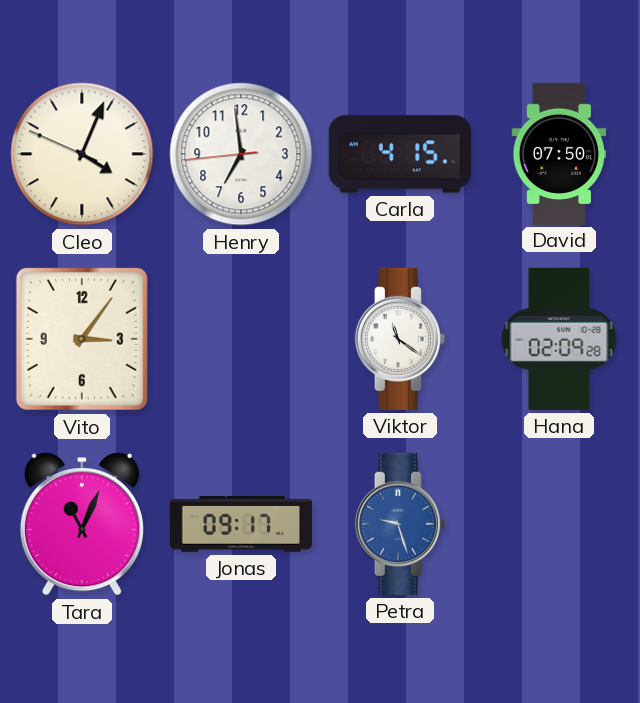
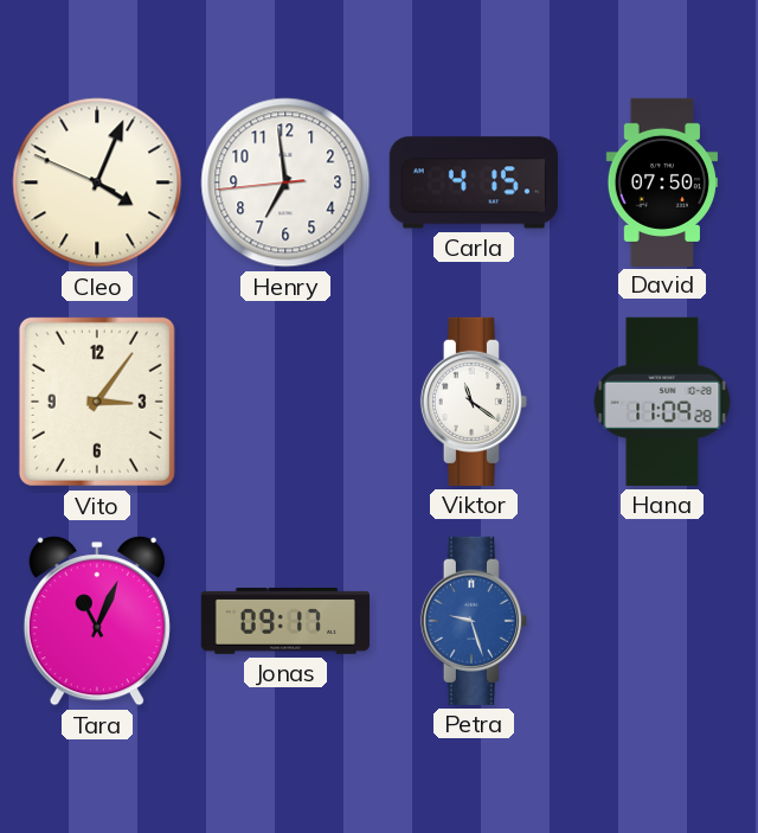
Hana: 02:09 -> 11:09
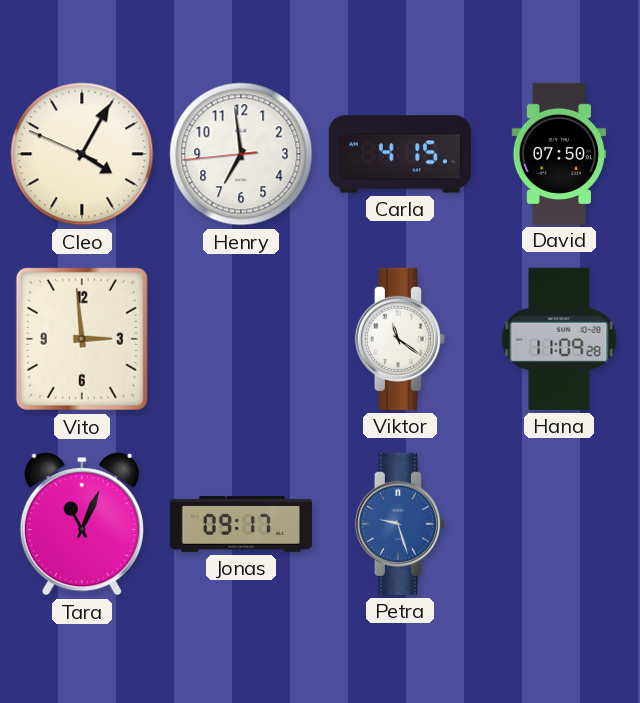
Cleo: 4:03 -> 4:04
Vito: 3:06 -> 2:59
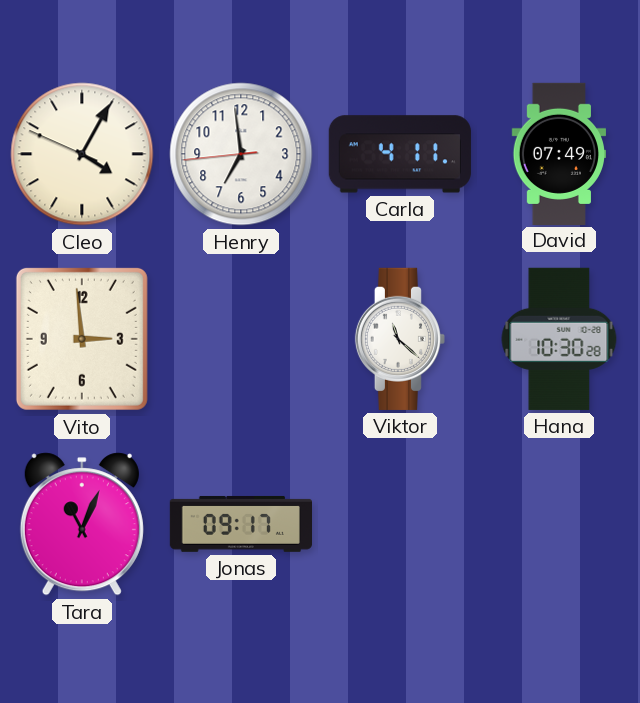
Carla: 4:15 -> 4:11
David: 07:50 -> 07:49
Viktor: 11:21 -> 11:22
Hana: 11:09 -> 10:30
Petra: 9:27 -> none
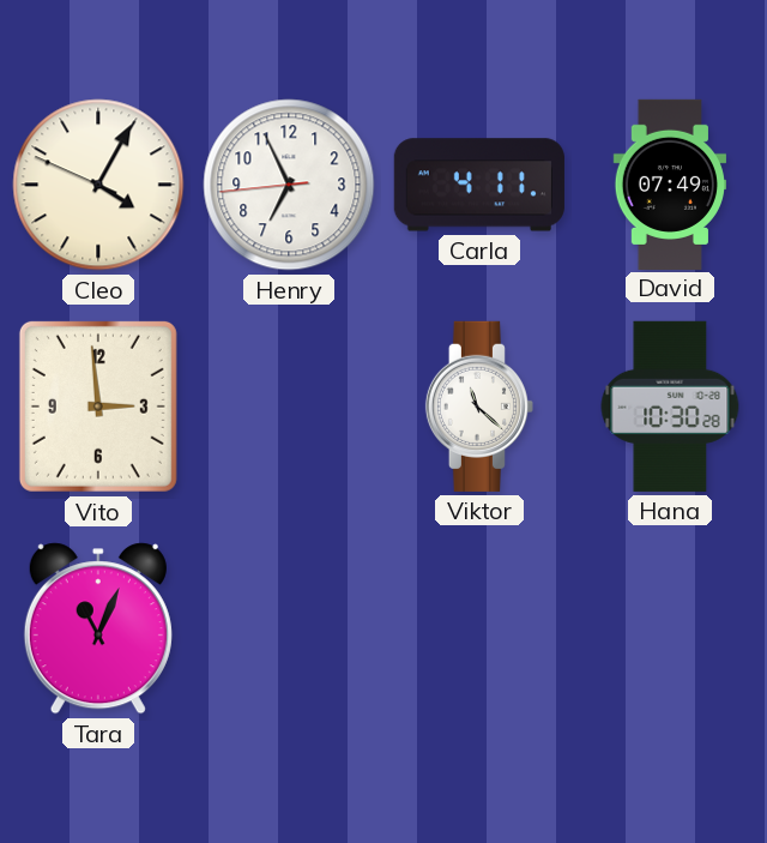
Henry: 6:58 -> 6:55
Jonas: 09:17 -> none
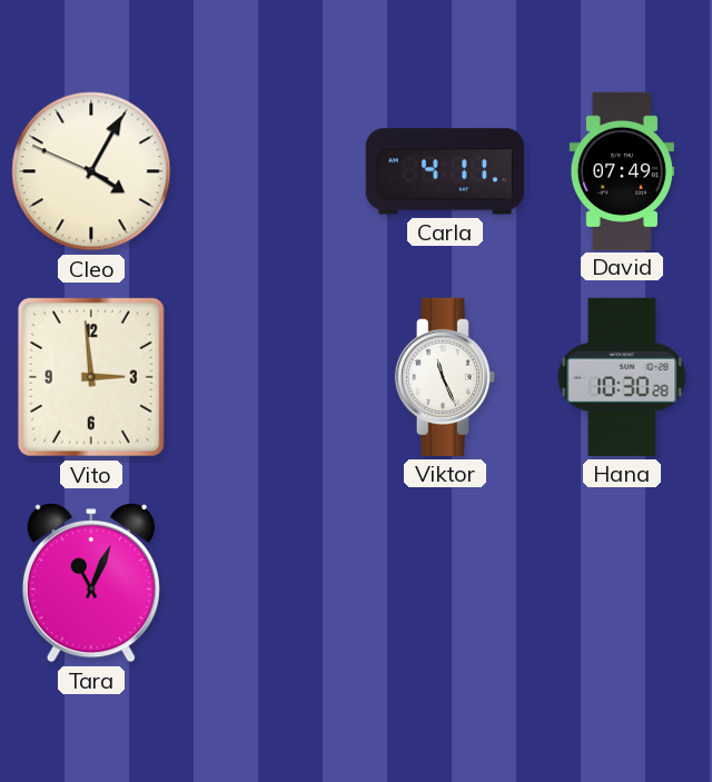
Henry: 6:55 -> none
Viktor: 11:22 -> 11:26
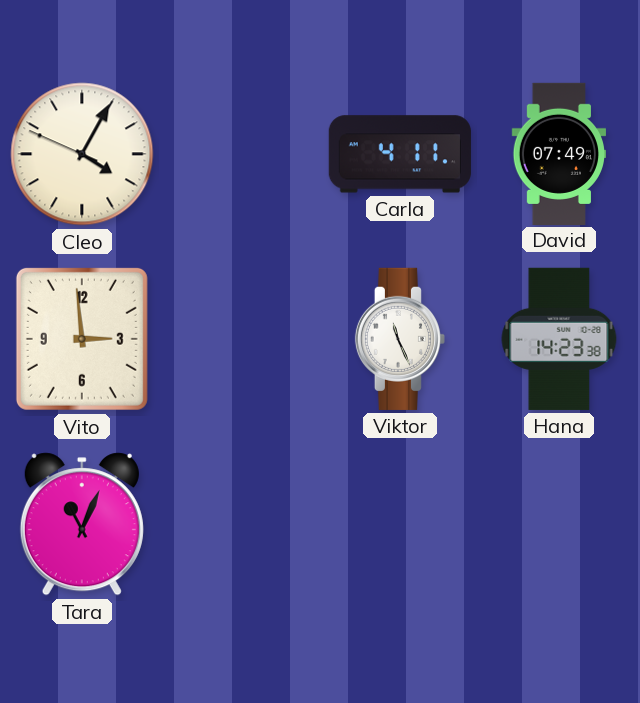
Hana: 10:30 -> 14:23
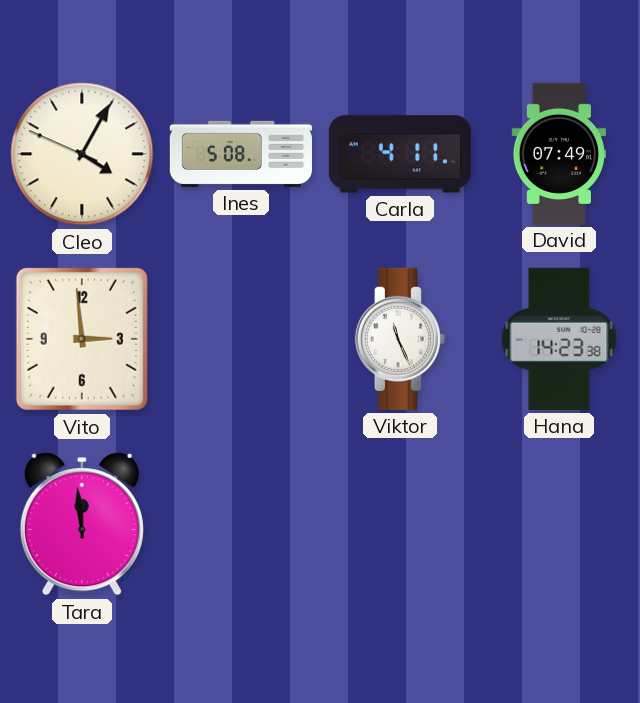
Ines: none -> 5:08
Tara: 11:04 -> 11:59
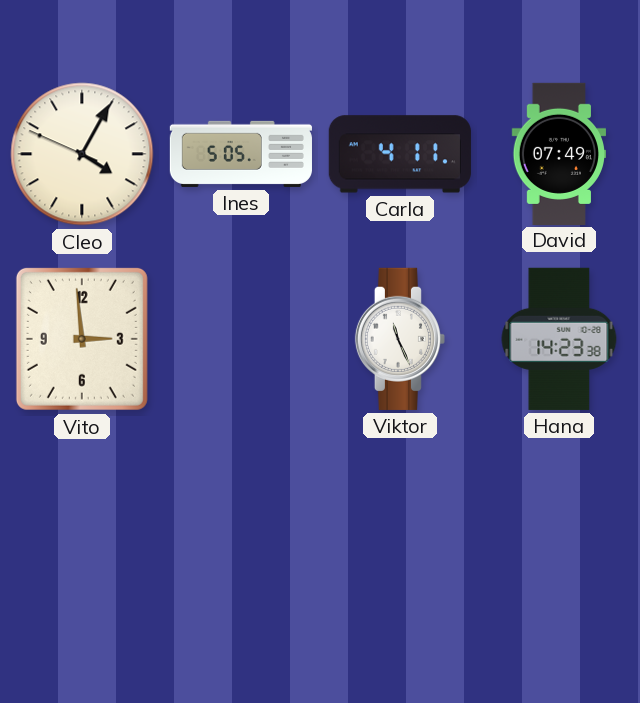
Ines: 5:08 -> 5:05
Tara: 11:59 -> none
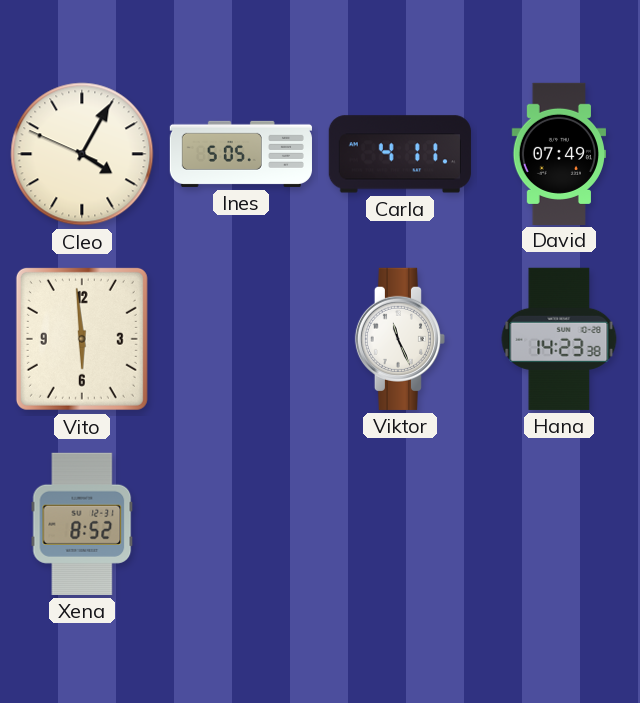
Vito: 2:59 -> 5:59
Xena: none -> 8:52
